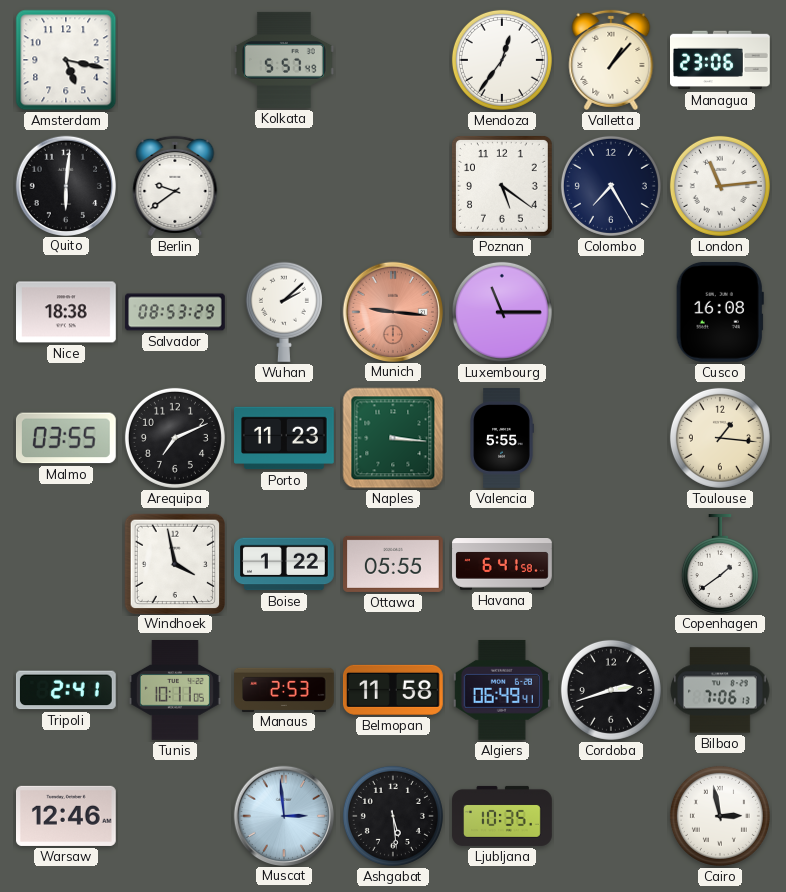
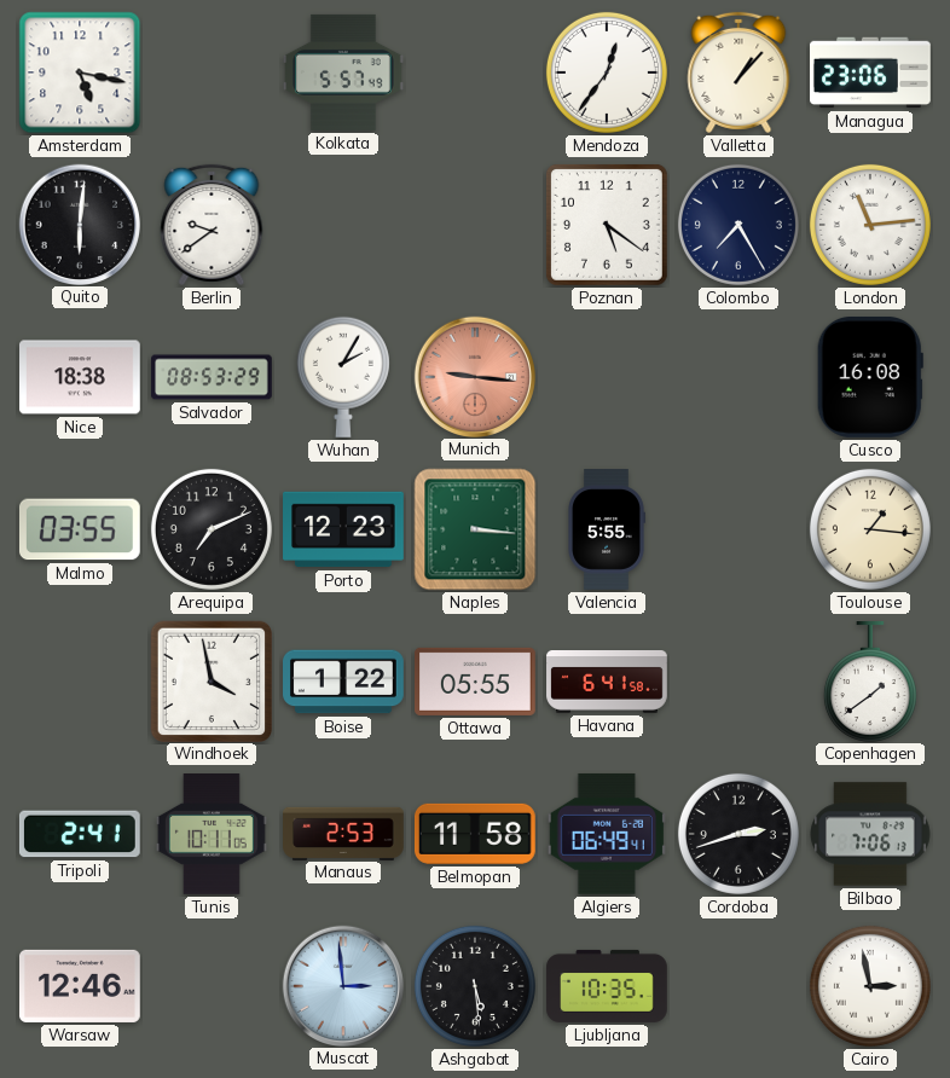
Wuhan: 2:08 -> 2:05
Luxembourg: 11:15 -> none
Porto: 11:23 -> 12:23
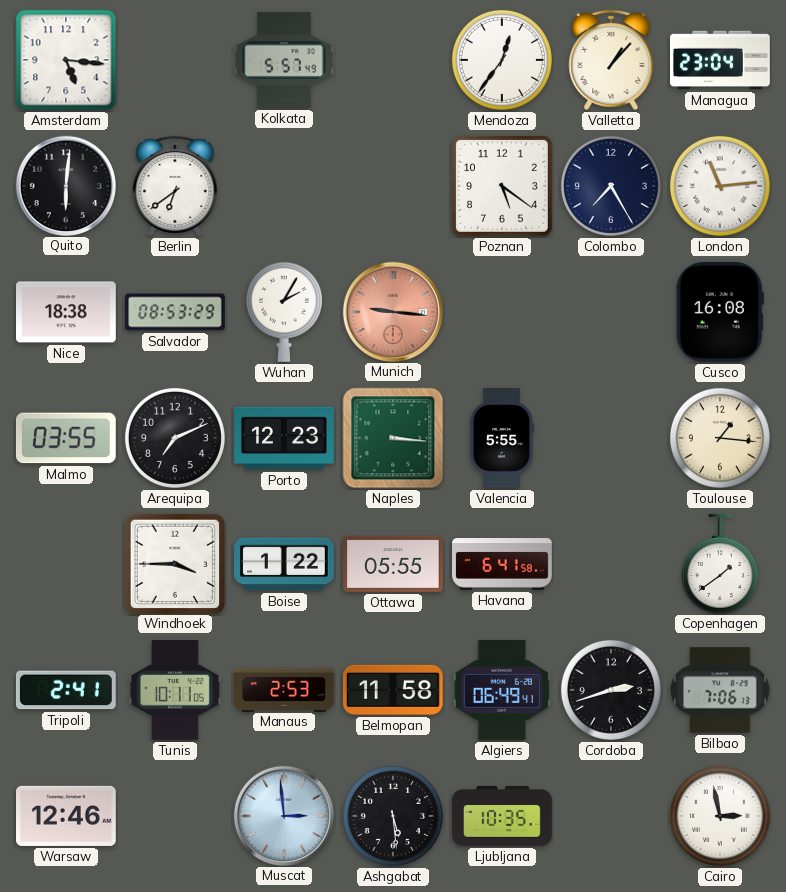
Amsterdam: 5:17 -> 5:16
Managua: 23:06 -> 23:04
Berlin: 9:39 -> 6:39
Windhoek: 3:58 -> 3:45
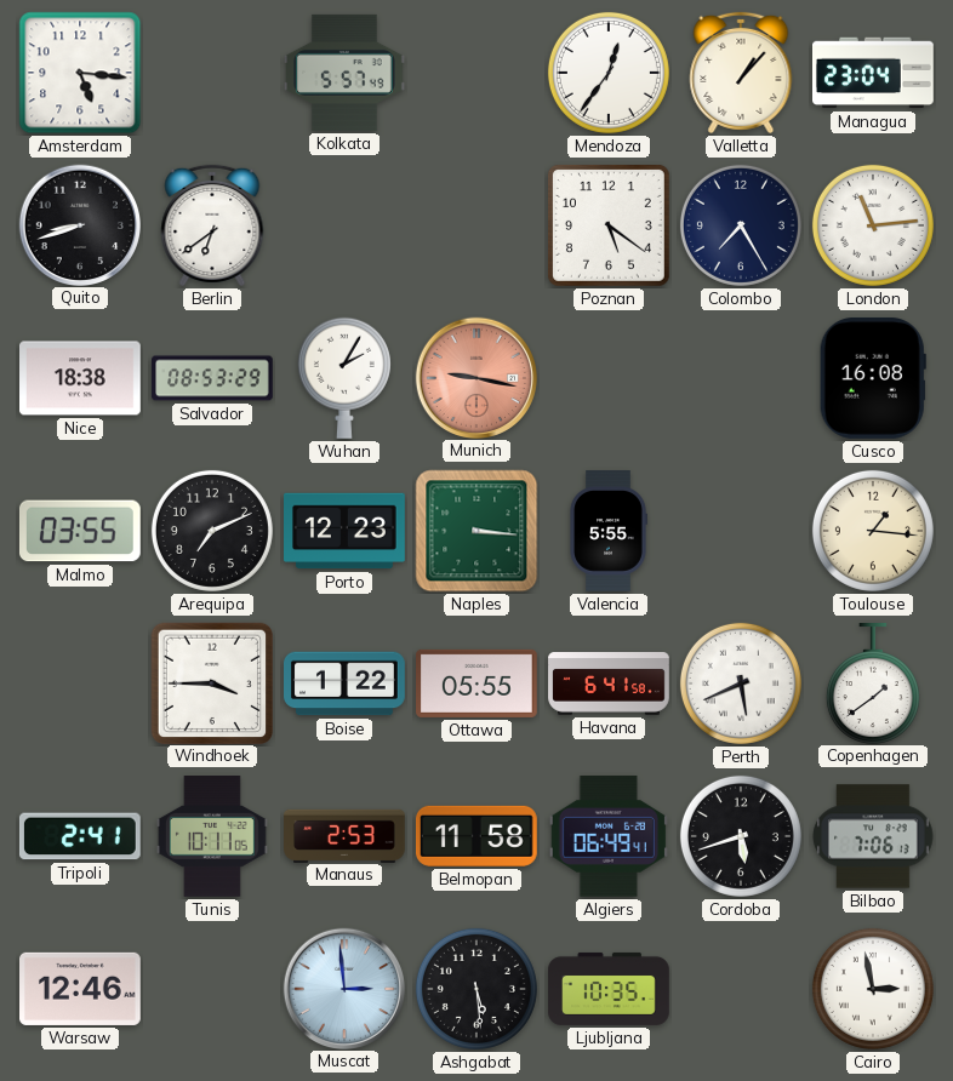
Quito: 6:01 -> 8:42
Munich: 9:16 -> 9:17
Perth: none -> 5:41
Cordoba: 2:42 -> 5:42
